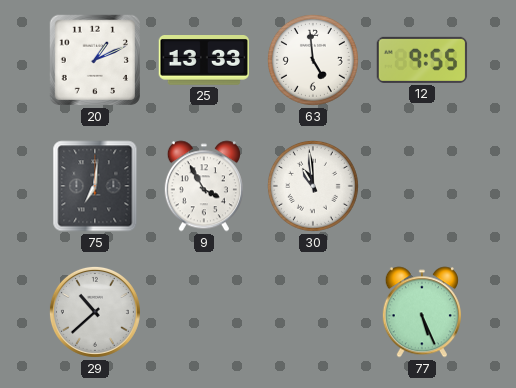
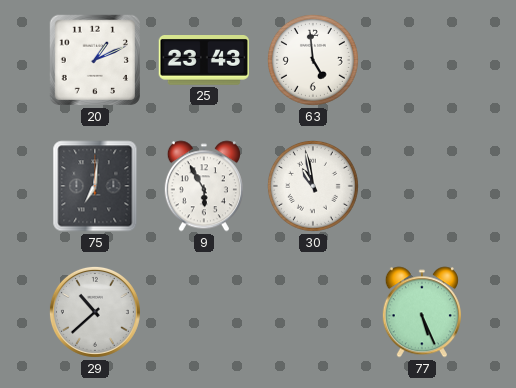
25: 13:33 -> 23:43
12: 9:55 -> none
9: 3:55 -> 5:55
30: 10:59 -> 10:58
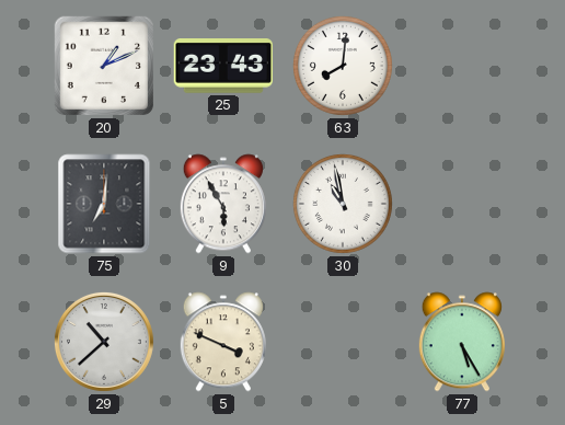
63: 4:59 -> 8:01
5: none -> 3:49
77: 5:26 -> 5:25
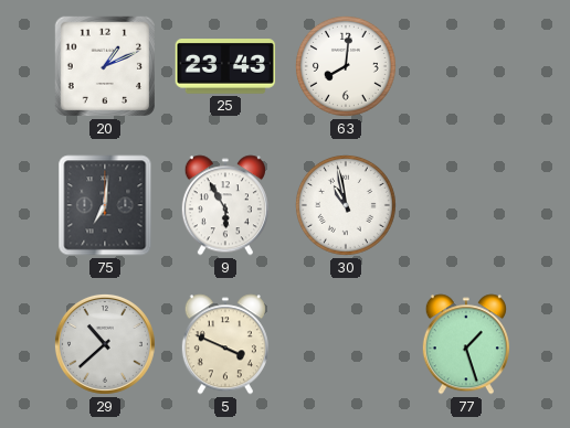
77: 5:25 -> 1:27
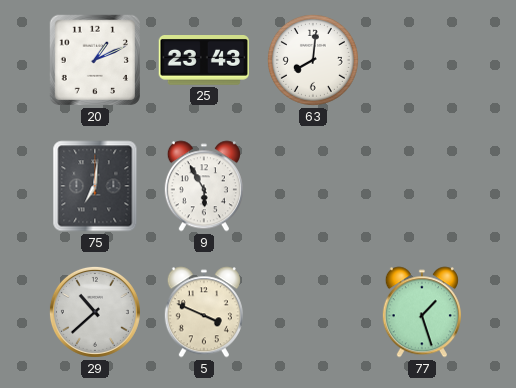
30: 10:58 -> none
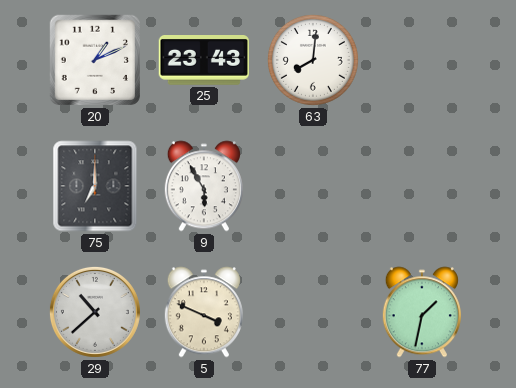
75: 7:01 -> 7:00
77: 1:27 -> 1:32
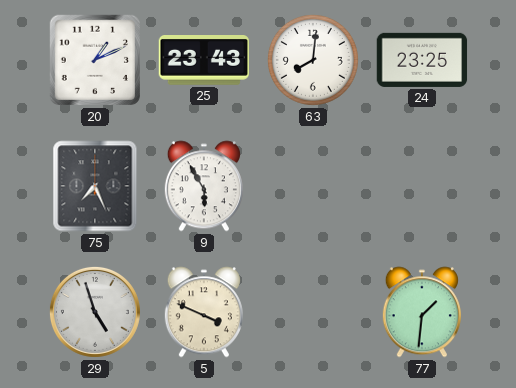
24: none -> 23:25
75: 7:00 -> 7:26
29: 10:38 -> 4:57
77: 1:32 -> 1:31
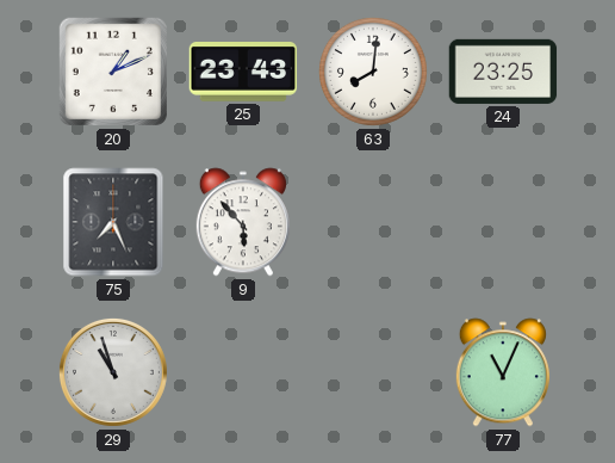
9: 5:55 -> 5:53
29: 4:57 -> 10:57
5: 3:49 -> none
77: 1:31 -> 11:04
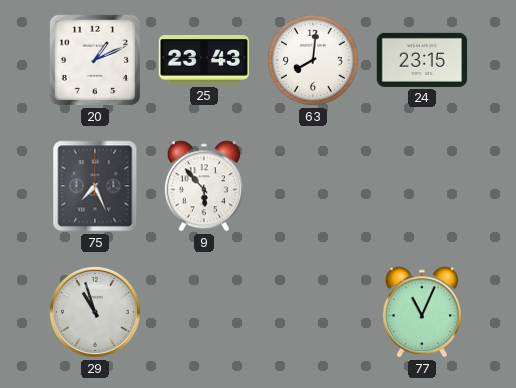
24: 23:25 -> 23:15
